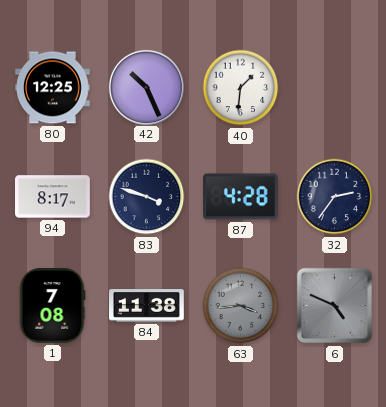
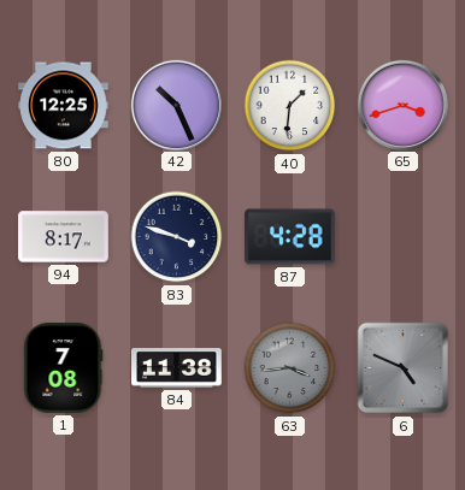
65: none -> 3:42
32: 2:36 -> none
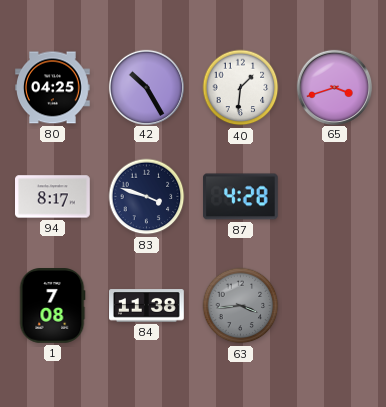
80: 12:25 -> 04:25
42: 10:26 -> 10:25
6: 4:49 -> none
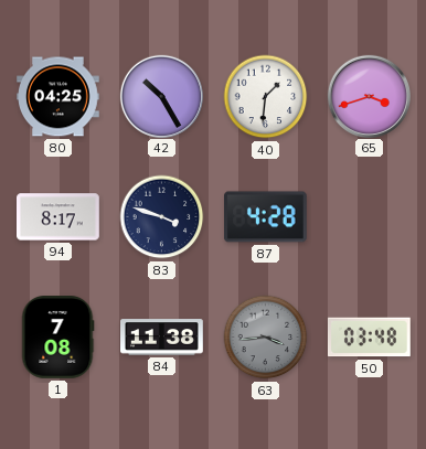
50: none -> 03:48
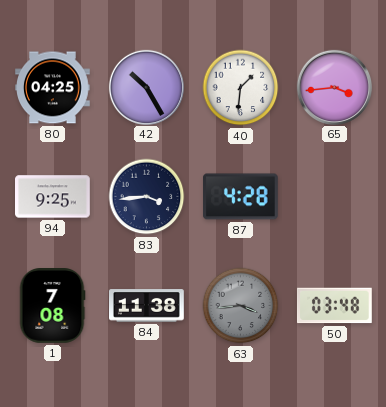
65: 3:42 -> 3:44
94: 8:17 -> 9:25
83: 3:48 -> 3:44
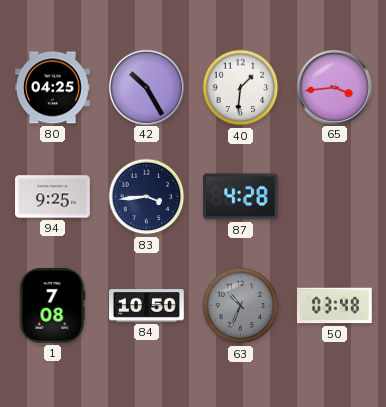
84: 11:38 -> 10:50
63: 3:44 -> 10:34
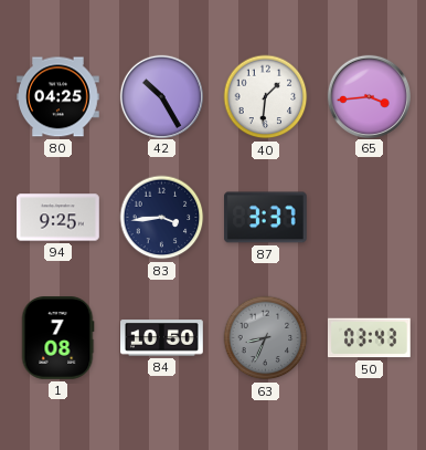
87: 4:28 -> 3:37
63: 10:34 -> 8:34
50: 03:48 -> 03:43
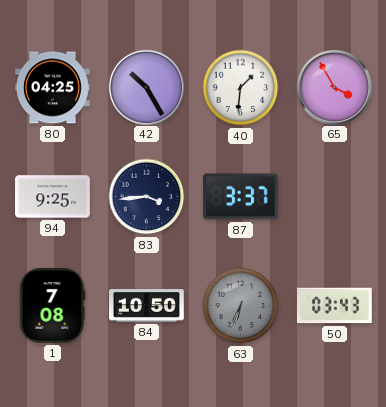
65: 3:44 -> 3:55
63: 8:34 -> 6:34
